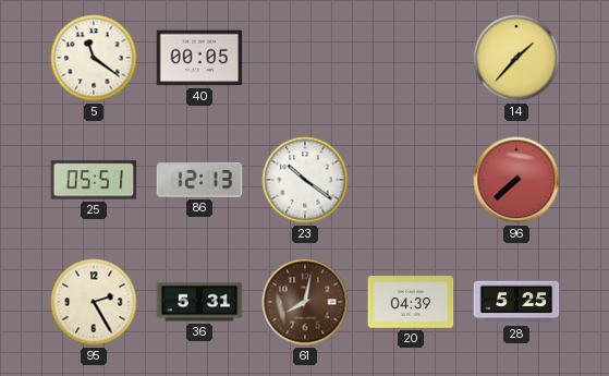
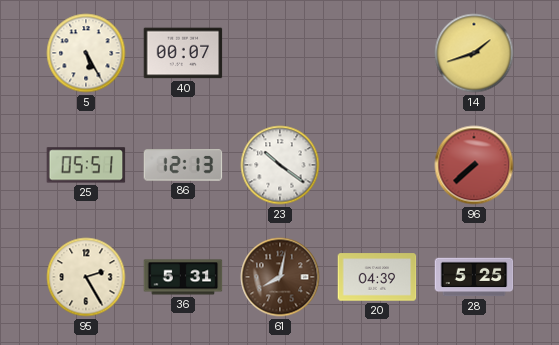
5: 11:21 -> 5:25
40: 00:05 -> 00:07
14: 1:37 -> 1:42
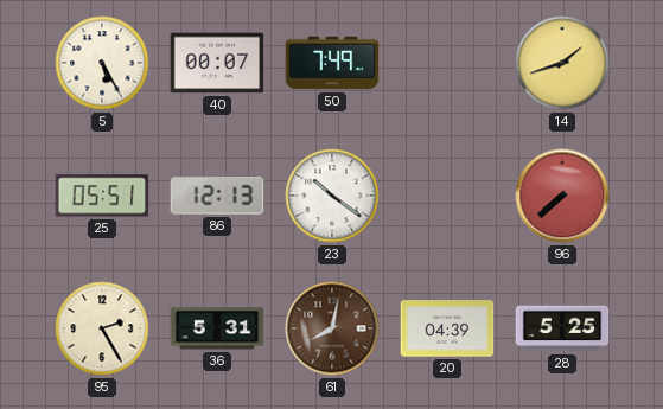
50: none -> 7:49
